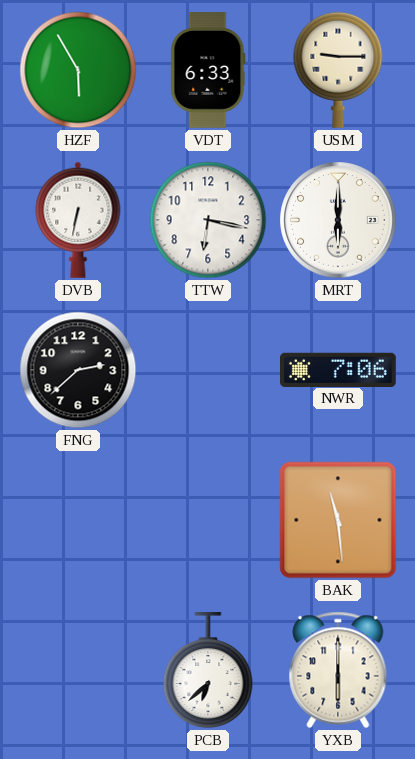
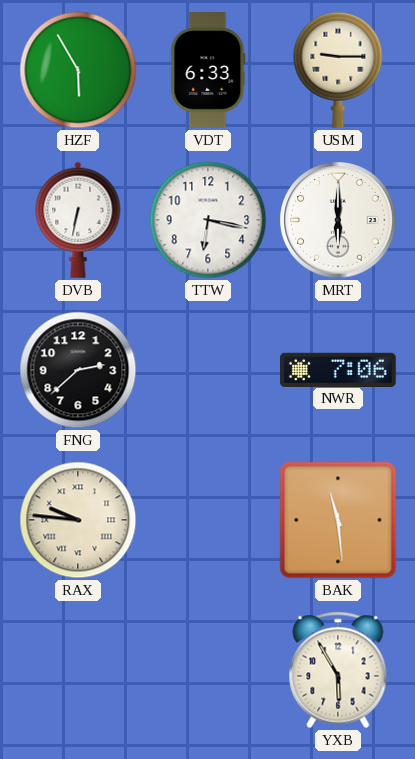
RAX: none -> 9:46
PCB: 6:38 -> none
YXB: 6:00 -> 5:55
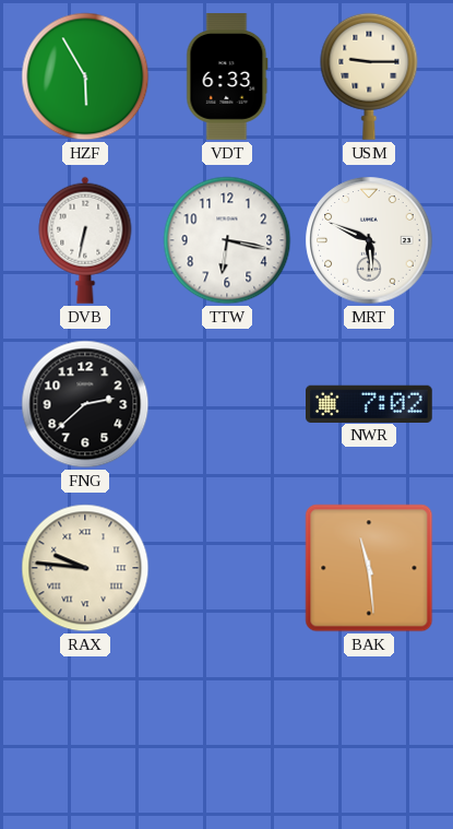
MRT: 6:00 -> 5:49
NWR: 7:06 -> 7:02
YXB: 5:55 -> none
